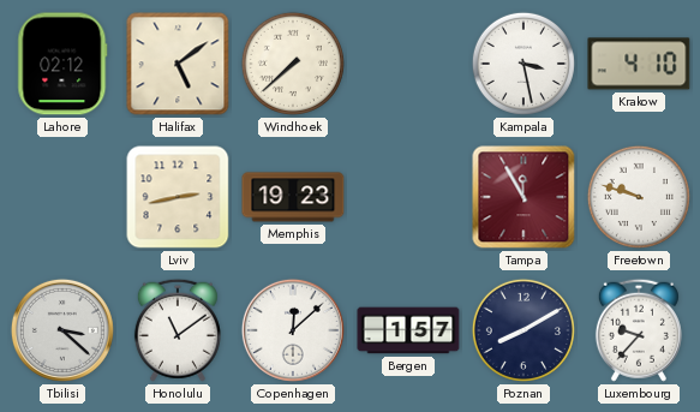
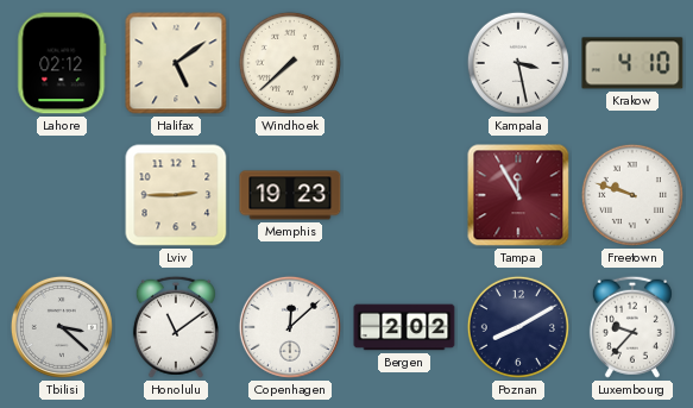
Lviv: 2:43 -> 2:45
Bergen: 1:57 -> 2:02
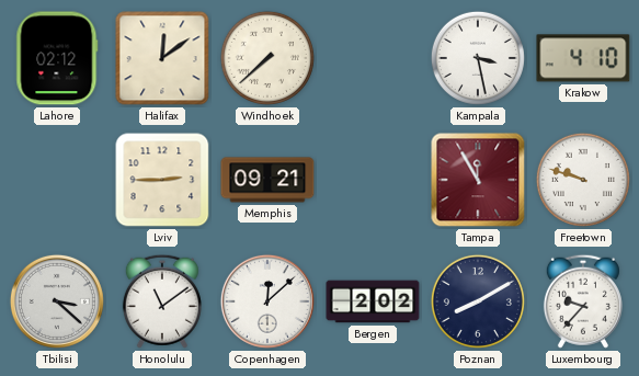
Halifax: 5:09 -> 12:09
Memphis: 19:23 -> 09:21
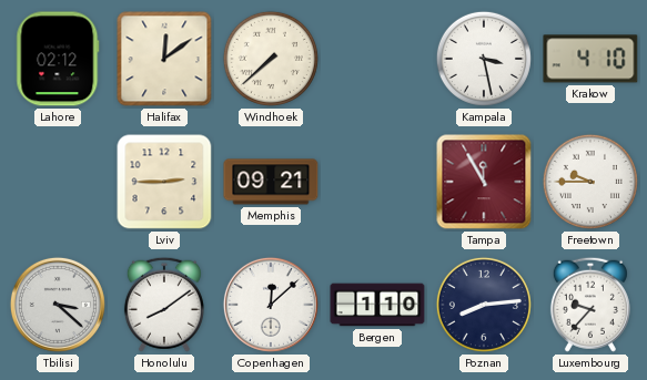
Freetown: 9:48 -> 9:45
Honolulu: 11:09 -> 8:09
Bergen: 2:02 -> 1:10
Poznan: 8:10 -> 8:14
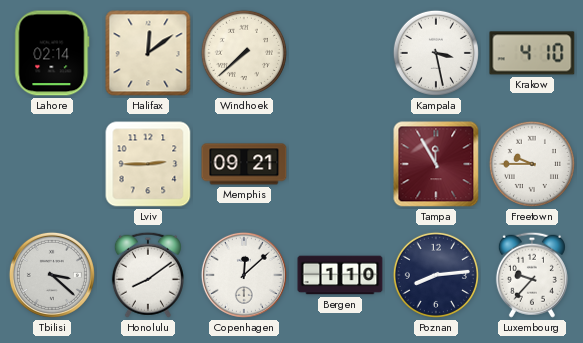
Lahore: 02:12 -> 02:14
